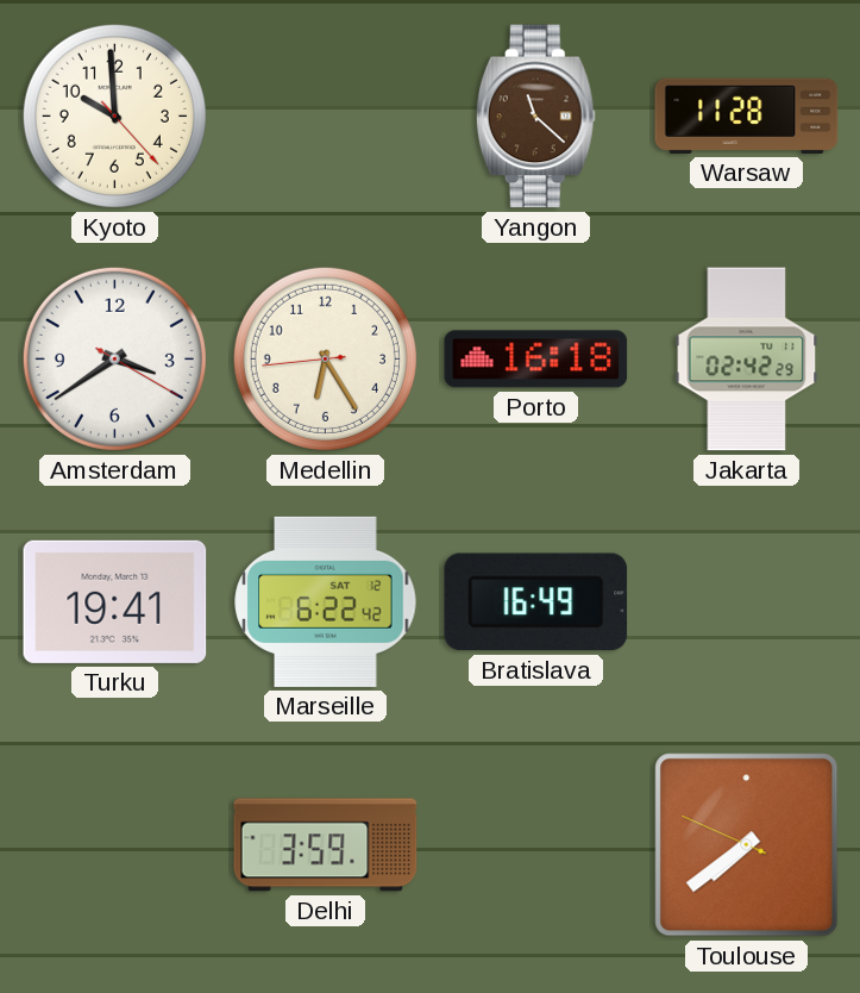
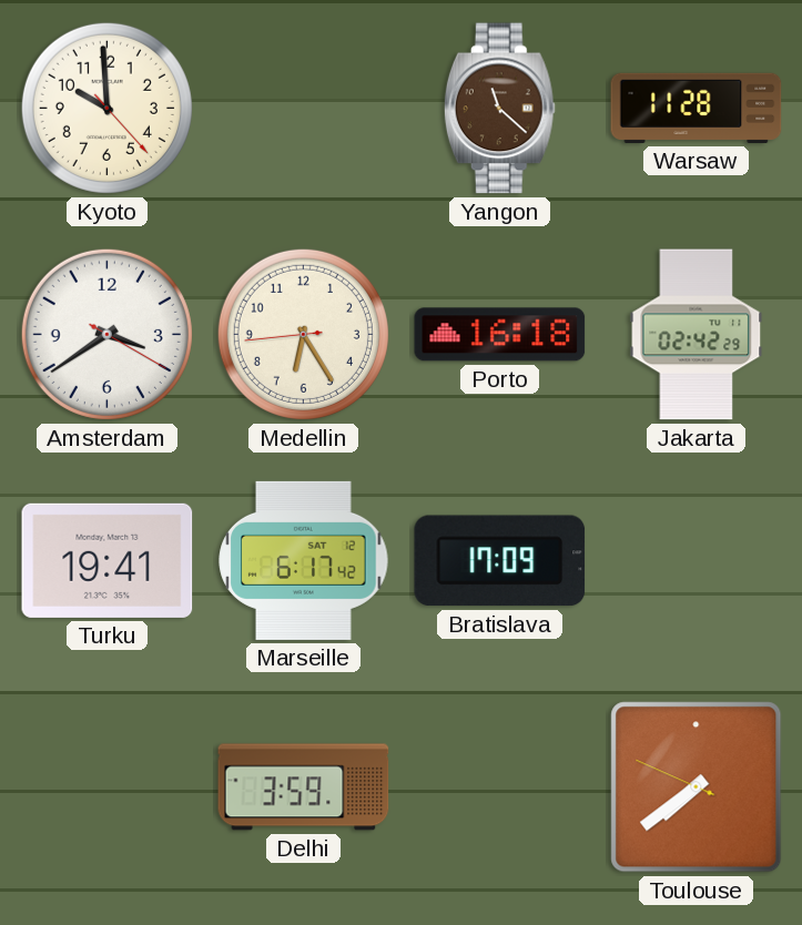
Marseille: 6:22 -> 6:17
Bratislava: 16:49 -> 17:09
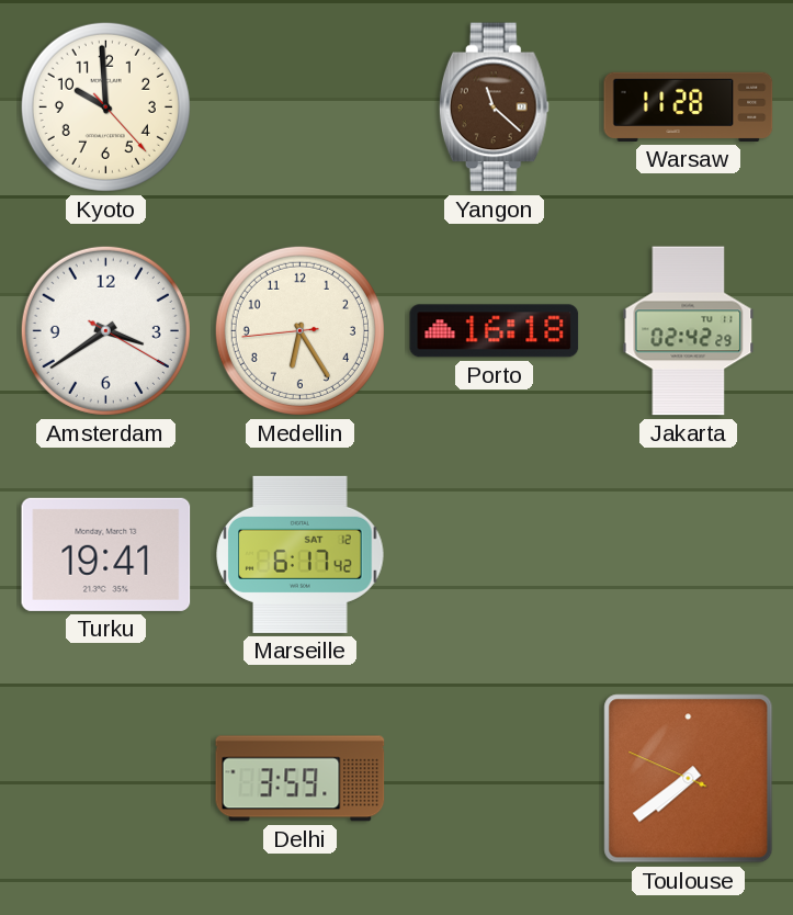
Bratislava: 17:09 -> none
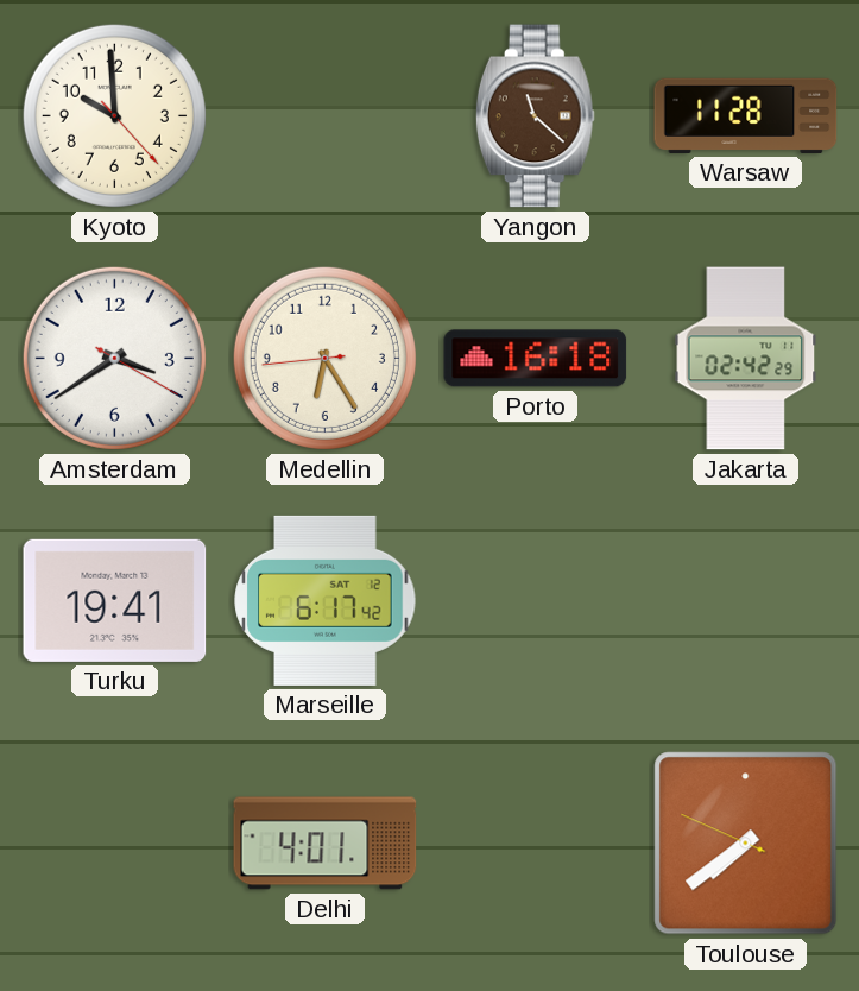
Delhi: 3:59 -> 4:01
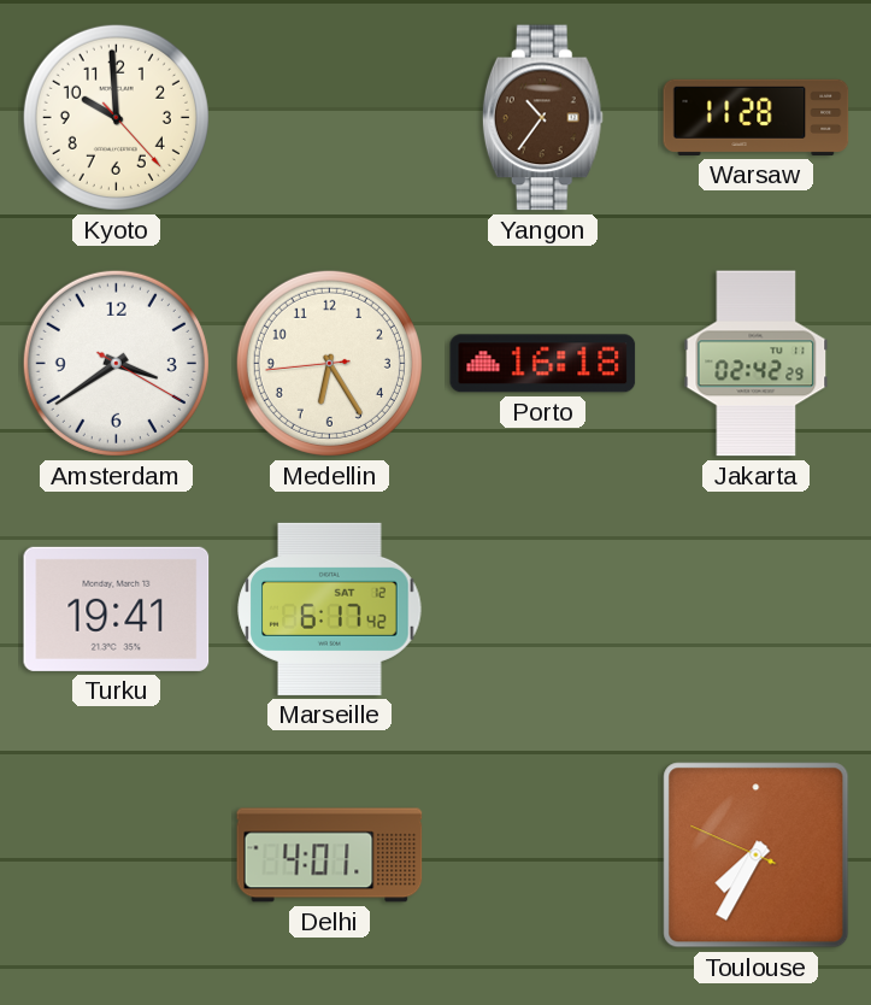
Yangon: 11:22 -> 10:36
Toulouse: 7:38 -> 7:34
